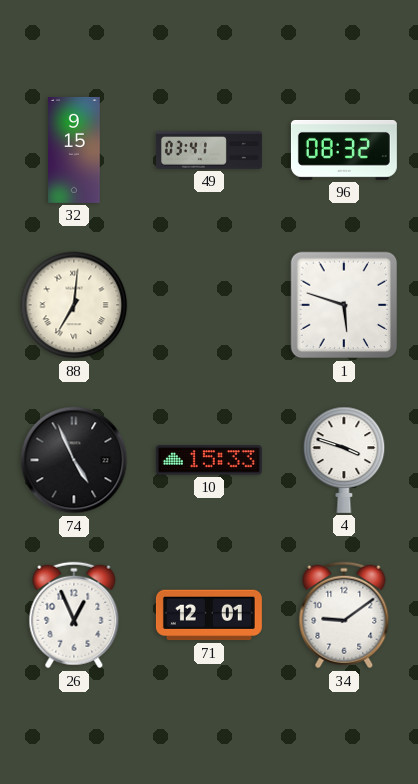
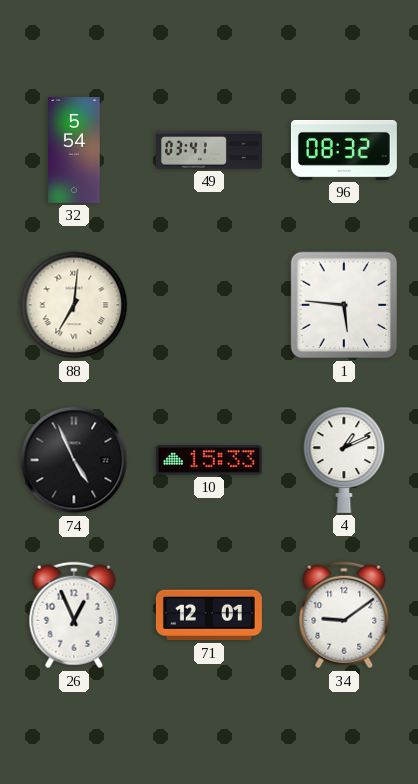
32: 9:15 -> 5:54
1: 5:48 -> 5:46
4: 3:48 -> 1:11
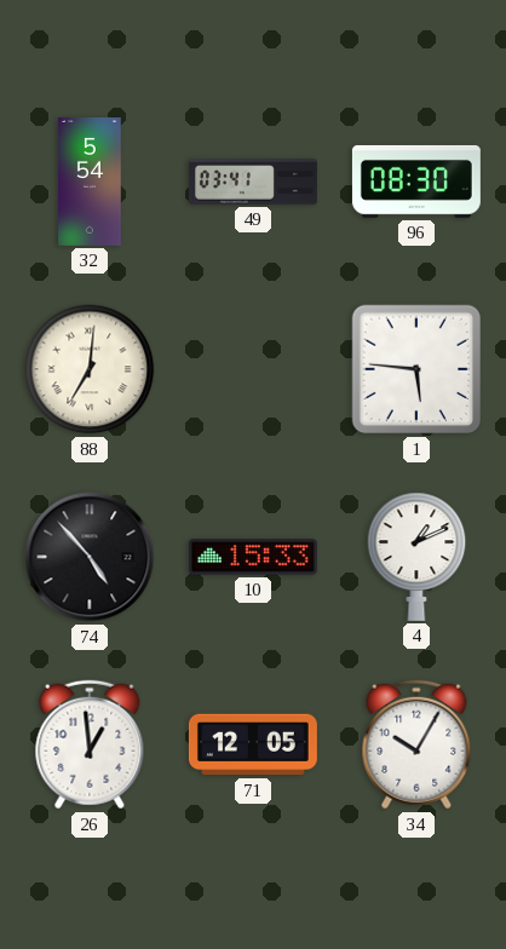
96: 08:32 -> 08:30
74: 4:56 -> 4:53
26: 12:56 -> 12:59
71: 12:01 -> 12:05
34: 9:09 -> 10:05
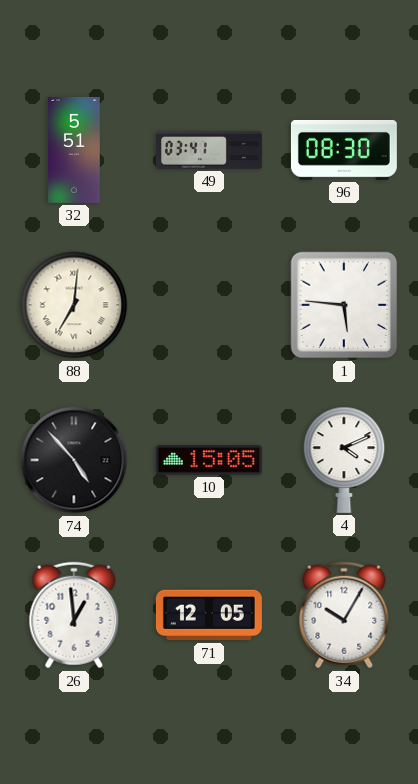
32: 5:54 -> 5:51
10: 15:33 -> 15:05
4: 1:11 -> 4:11
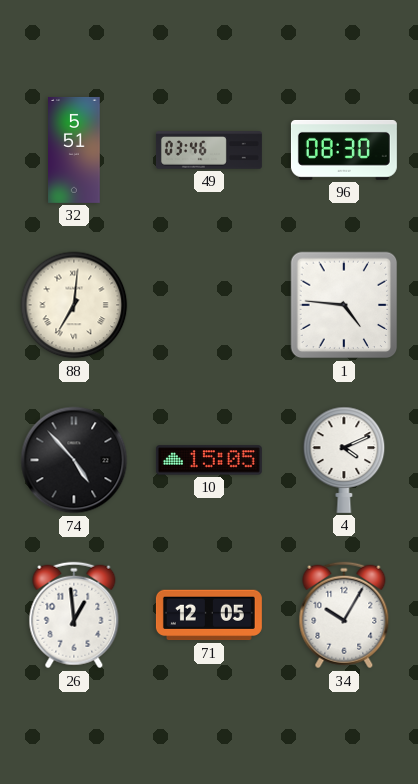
49: 03:41 -> 03:46
1: 5:46 -> 4:46
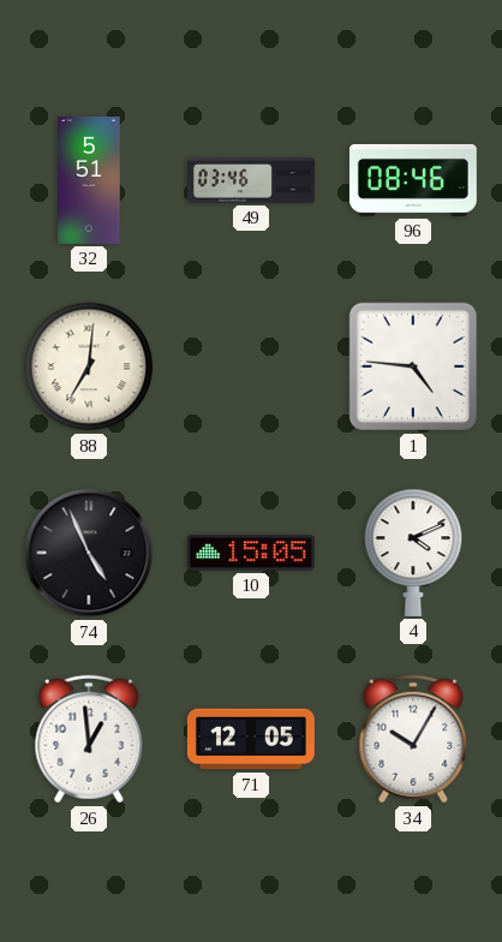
96: 08:30 -> 08:46
74: 4:53 -> 4:56
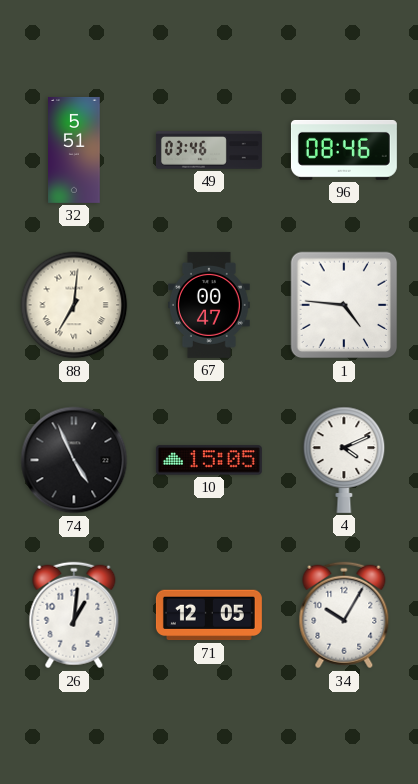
67: none -> 00:47
26: 12:59 -> 1:01
